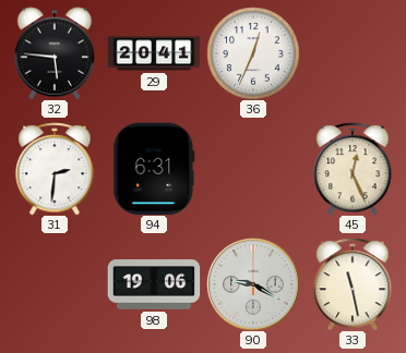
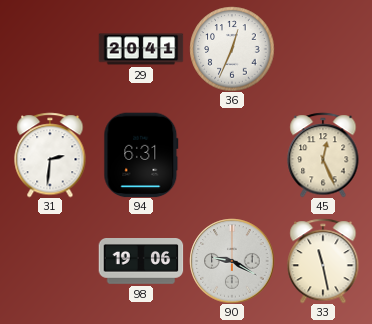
32: 5:46 -> none
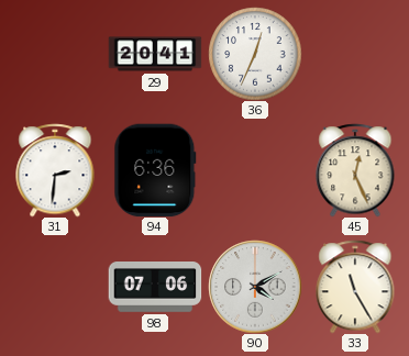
94: 6:31 -> 6:36
98: 19:06 -> 07:06
90: 9:20 -> 4:10
33: 11:28 -> 11:25
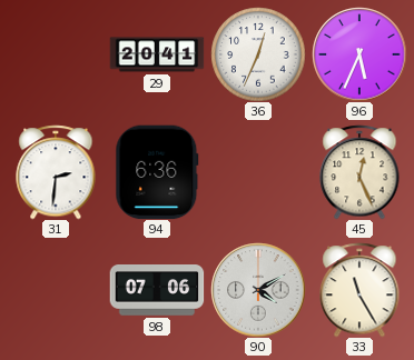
96: none -> 5:34
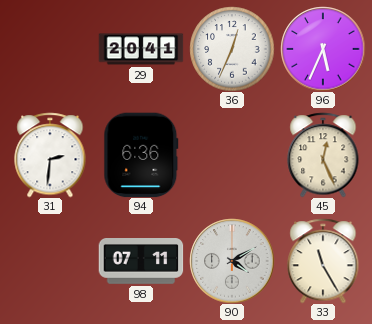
98: 07:06 -> 07:11
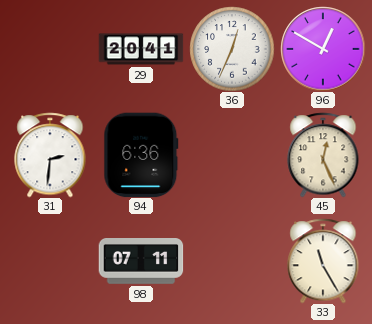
96: 5:34 -> 12:50
90: 4:10 -> none
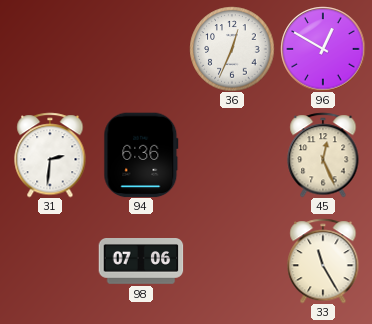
29: 20:41 -> none
98: 07:11 -> 07:06
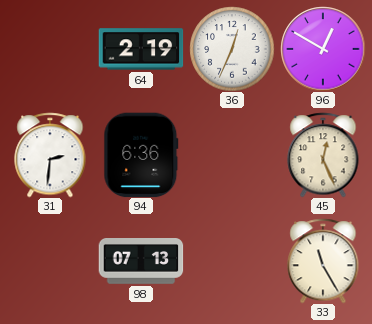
64: none -> 2:19
98: 07:06 -> 07:13
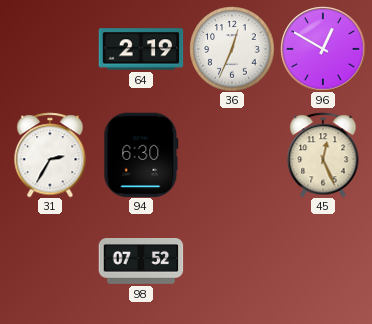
31: 2:31 -> 2:35
94: 6:36 -> 6:30
98: 07:13 -> 07:52
33: 11:25 -> none
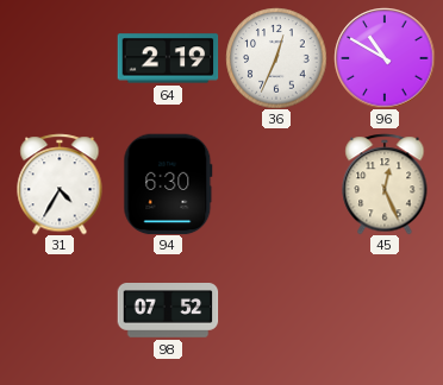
96: 12:50 -> 10:50
31: 2:35 -> 4:35
